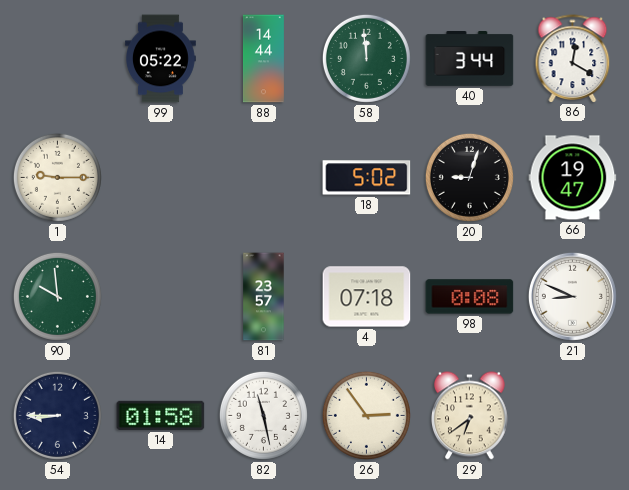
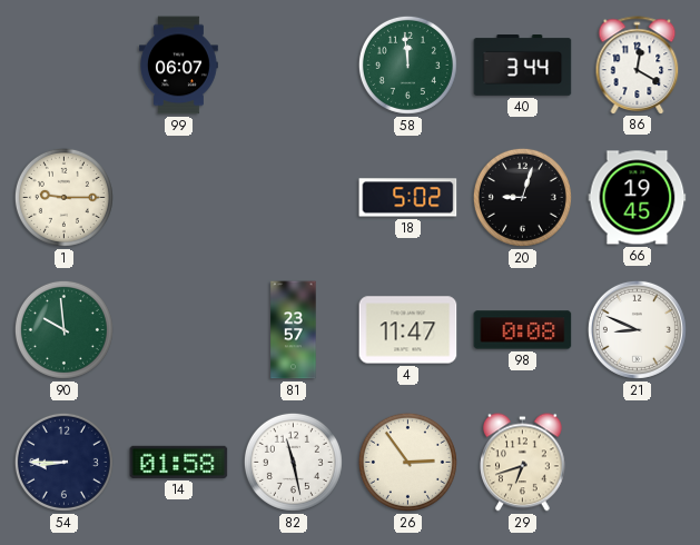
99: 05:22 -> 06:07
88: 14:44 -> none
66: 19:47 -> 19:45
4: 07:18 -> 11:47
29: 6:39 -> 6:42
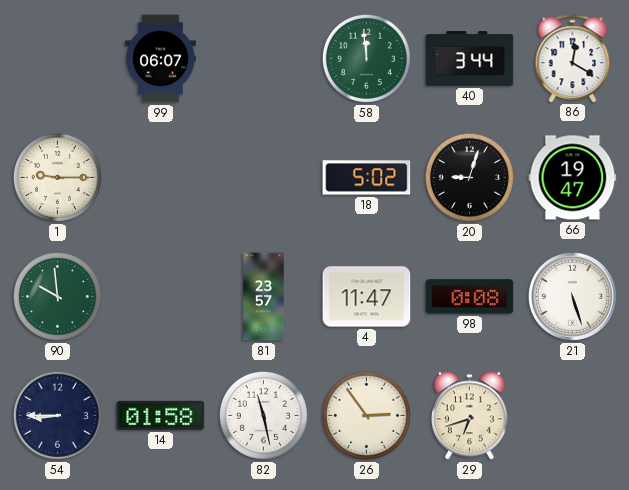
66: 19:45 -> 19:47
21: 8:49 -> 5:27
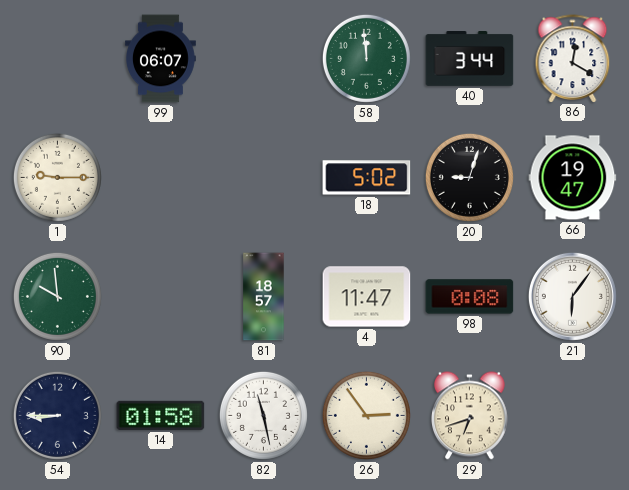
81: 23:57 -> 18:57
21: 5:27 -> 6:06
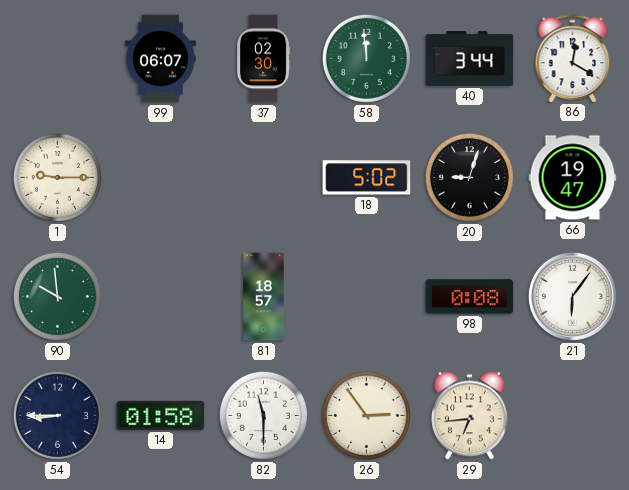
37: none -> 02:30
4: 11:47 -> none
82: 11:28 -> 11:30
29: 6:42 -> 6:44
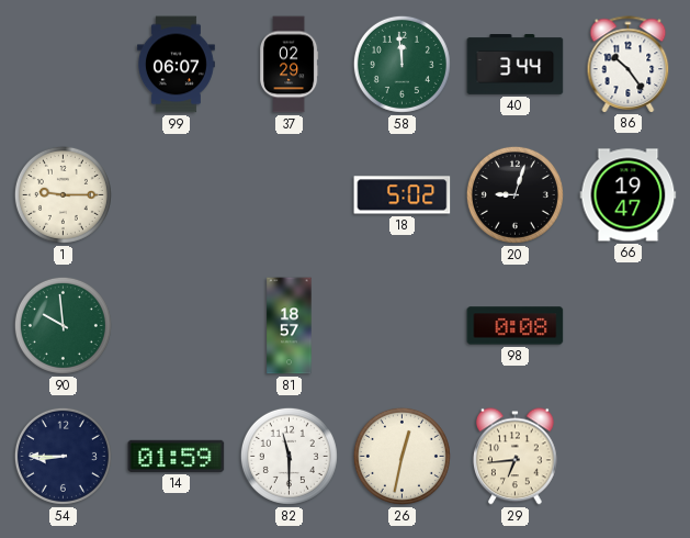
37: 02:30 -> 02:29
86: 12:20 -> 10:24
21: 6:06 -> none
14: 01:58 -> 01:59
26: 2:54 -> 12:32
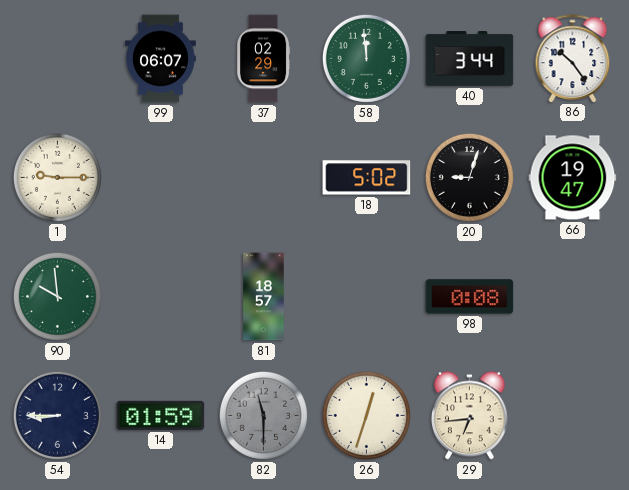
82 dial: white -> grey
26: 12:32 -> 12:33
